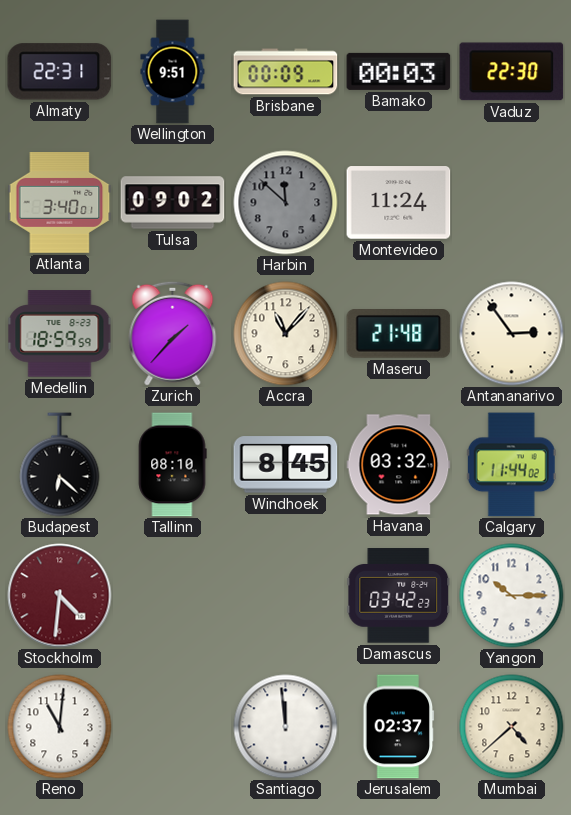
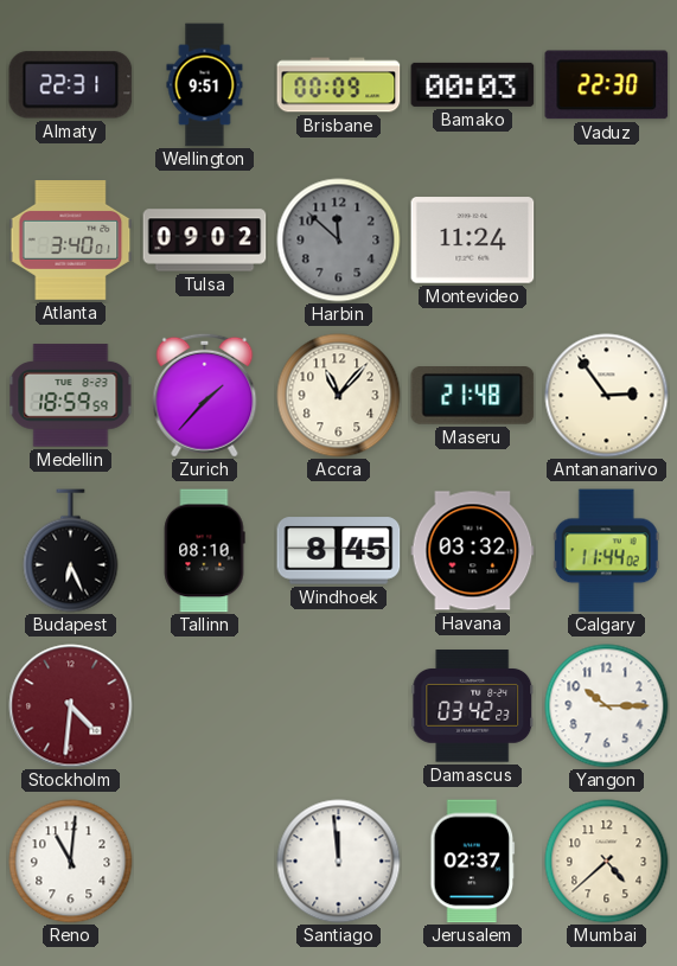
Budapest: 6:22 -> 6:26
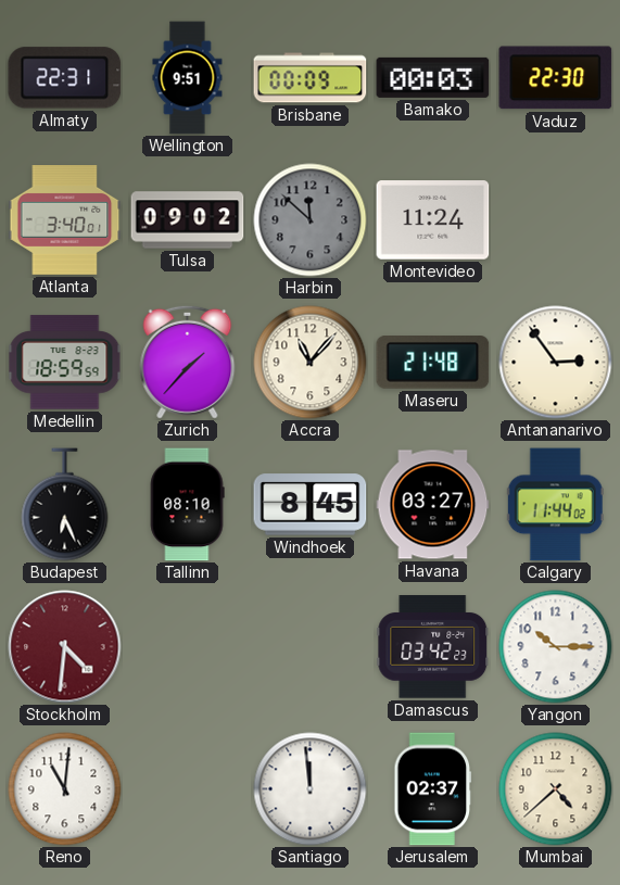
Havana: 03:32 -> 03:27
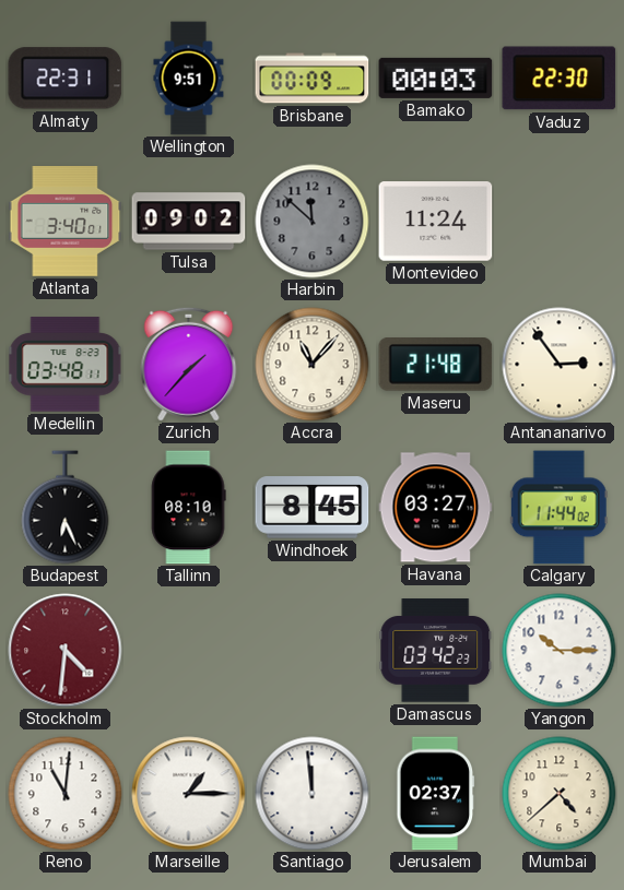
Medellin: 18:59 -> 03:48
Marseille: none -> 1:15
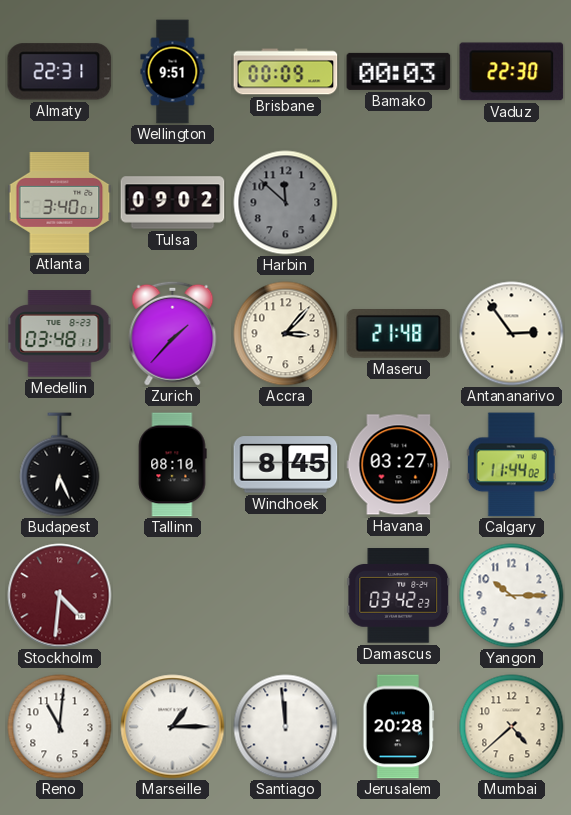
Montevideo: 11:24 -> none
Accra: 11:07 -> 3:07
Jerusalem: 02:37 -> 20:28
